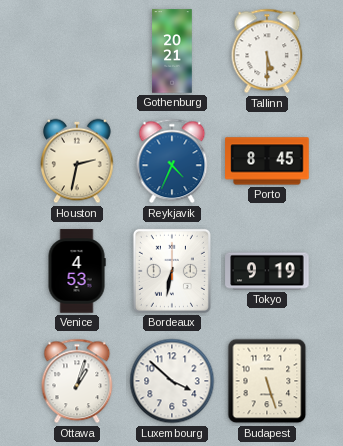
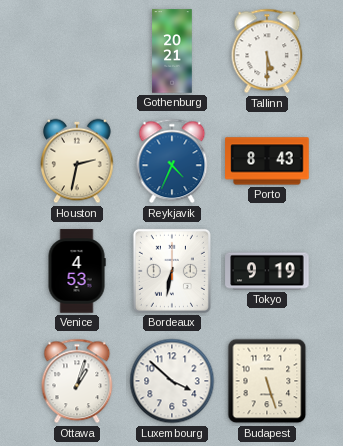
Porto: 8:45 -> 8:43
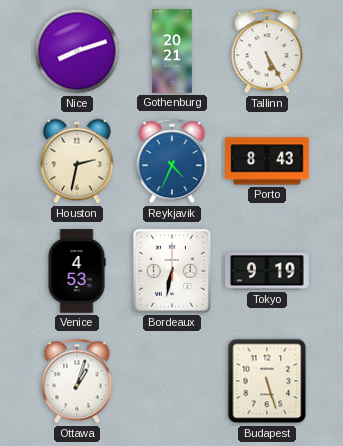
Nice: none -> 8:12
Tallinn: 5:30 -> 5:25
Luxembourg: 3:52 -> none
